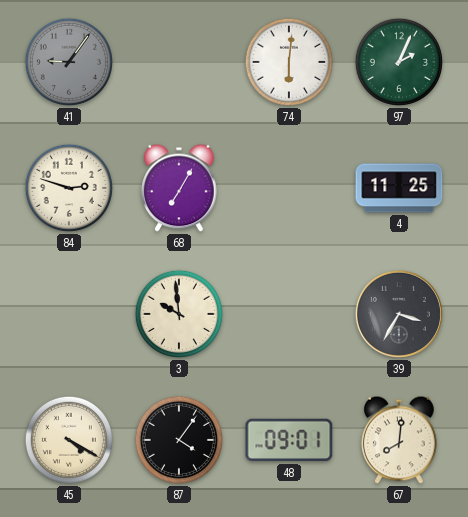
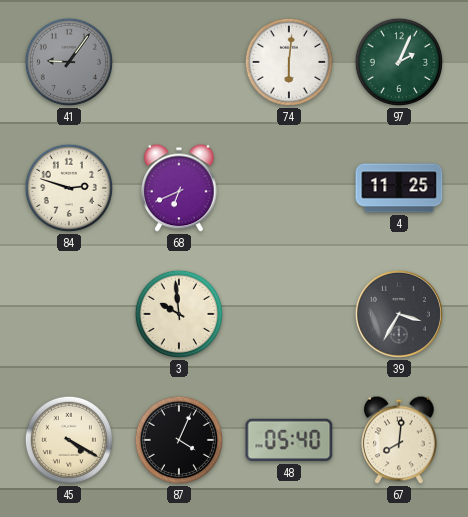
68: 7:05 -> 6:41
87: 4:06 -> 4:04
48: 09:01 -> 05:40
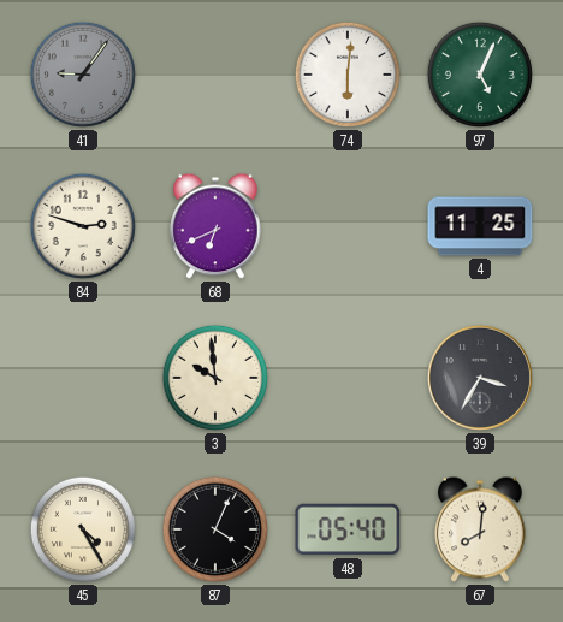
97: 2:04 -> 5:04
45: 4:20 -> 4:25
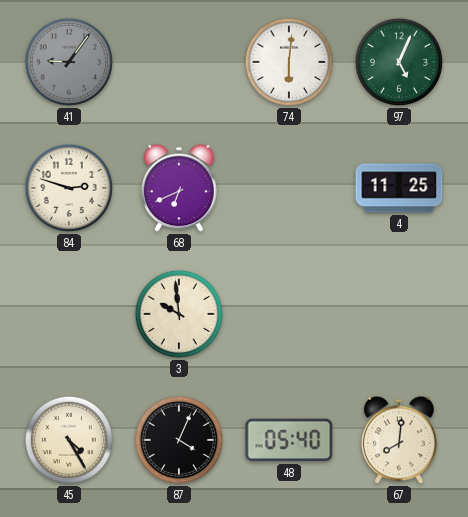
39: 3:35 -> none
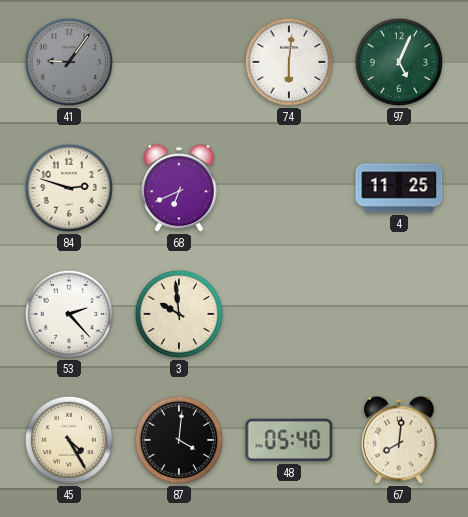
53: none -> 2:23
87: 4:04 -> 4:01
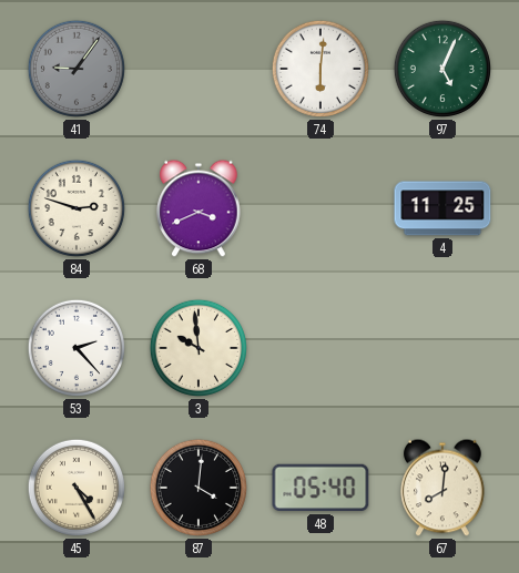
68: 6:41 -> 3:41
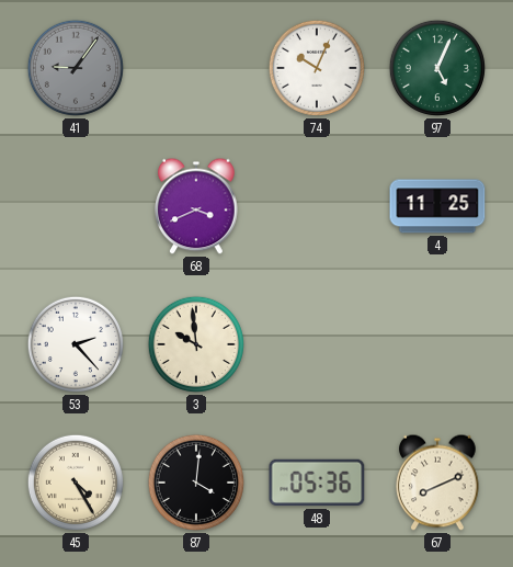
74: 6:01 -> 10:04
84: 2:48 -> none
48: 05:40 -> 05:36
67: 8:01 -> 8:11
